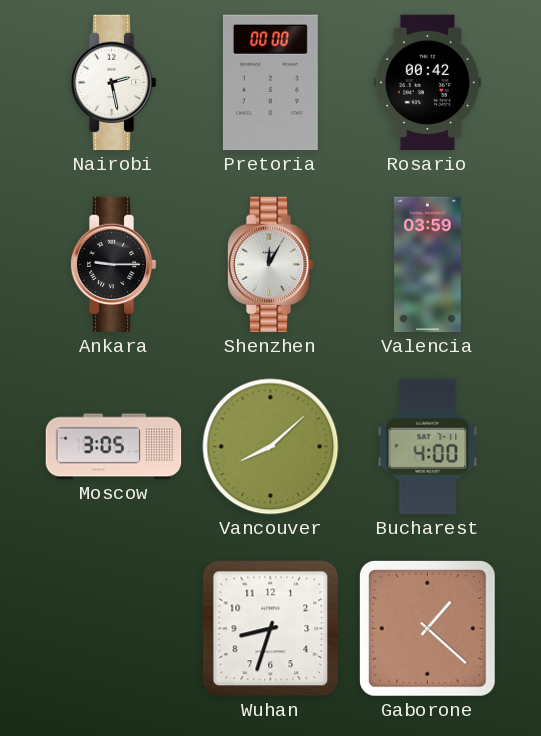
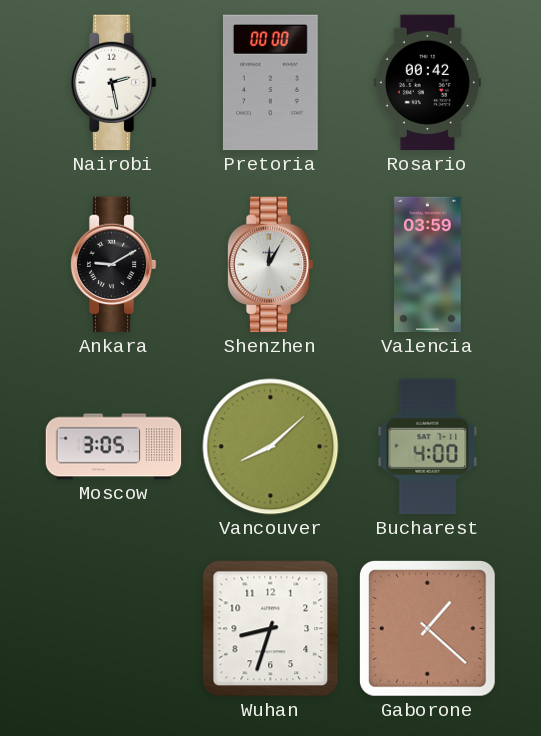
Ankara: 9:15 -> 9:10
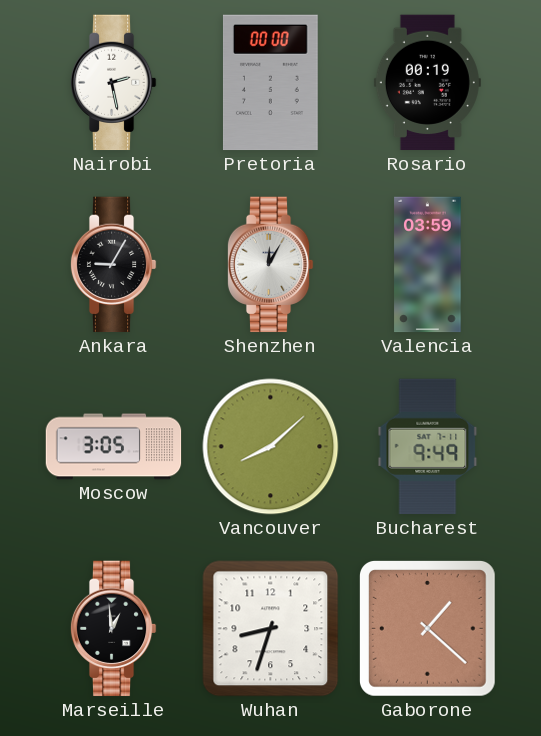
Rosario: 00:42 -> 00:19
Ankara: 9:10 -> 9:05
Bucharest: 4:00 -> 9:49
Marseille: none -> 12:59
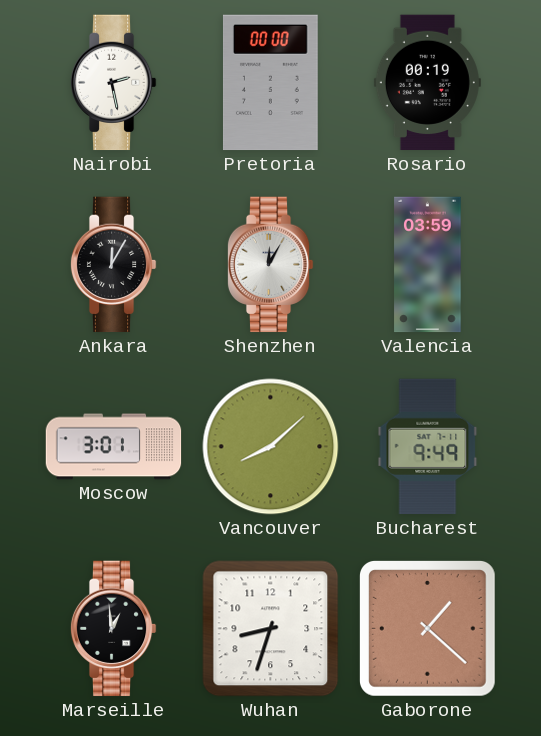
Ankara: 9:05 -> 12:05
Moscow: 3:05 -> 3:01
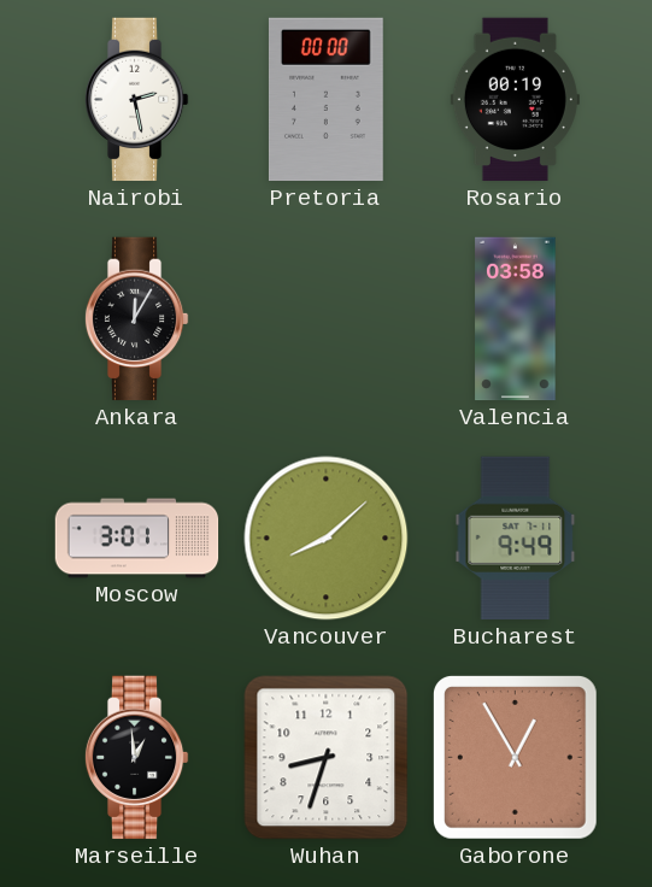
Shenzhen: 12:05 -> none
Valencia: 03:59 -> 03:58
Gaborone: 1:22 -> 12:55
